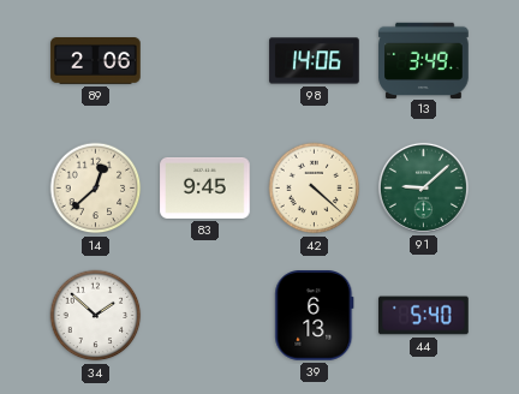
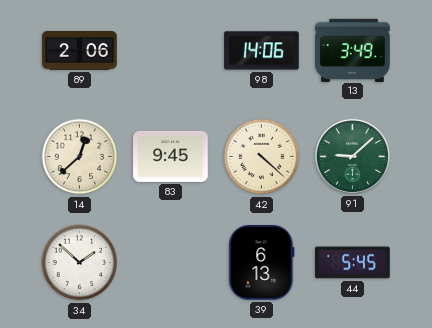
44: 5:40 -> 5:45
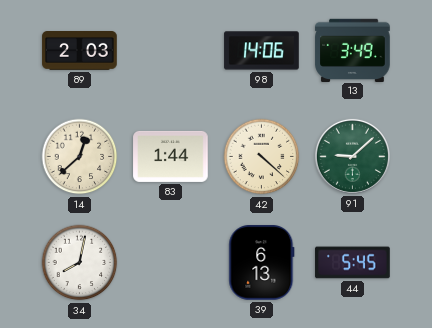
89: 2:06 -> 2:03
83: 9:45 -> 1:44
34: 1:52 -> 8:02
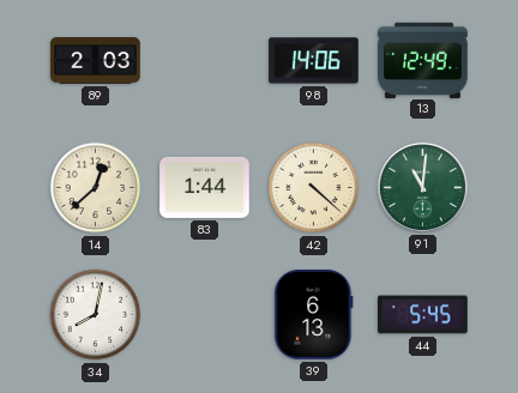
13: 3:49 -> 12:49
91: 9:08 -> 11:01
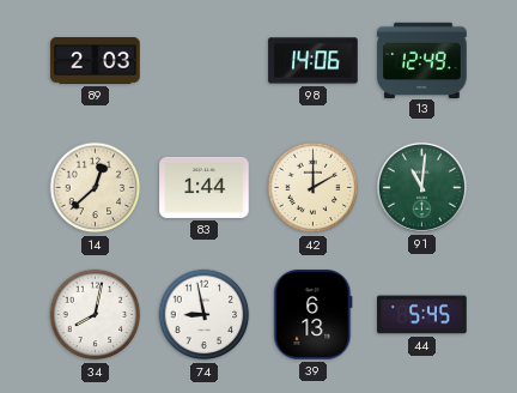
42: 4:22 -> 2:00
74: none -> 8:58
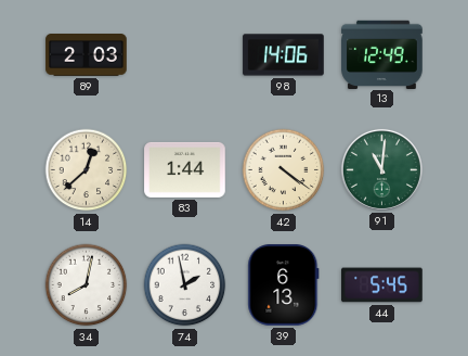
42: 2:00 -> 4:21
74: 8:58 -> 1:58
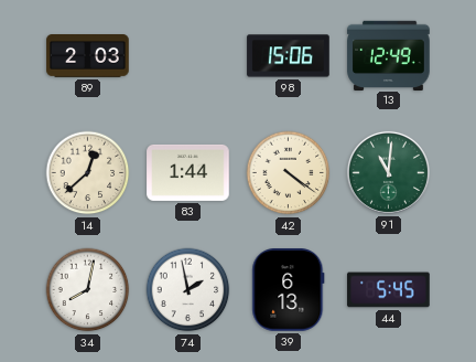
98: 14:06 -> 15:06
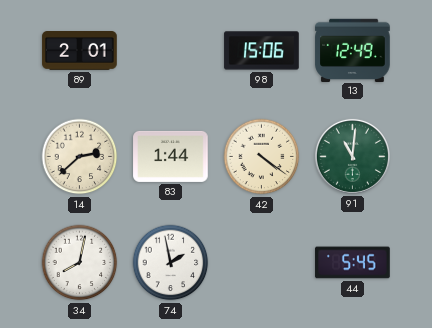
89: 2:03 -> 2:01
14: 12:38 -> 2:38
39: 6:13 -> none
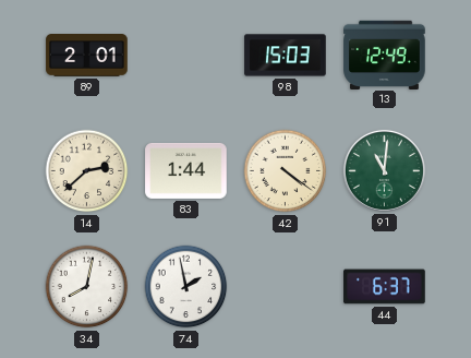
98: 15:06 -> 15:03
44: 5:45 -> 6:37
